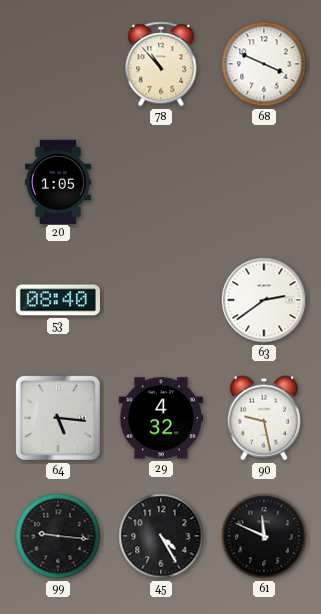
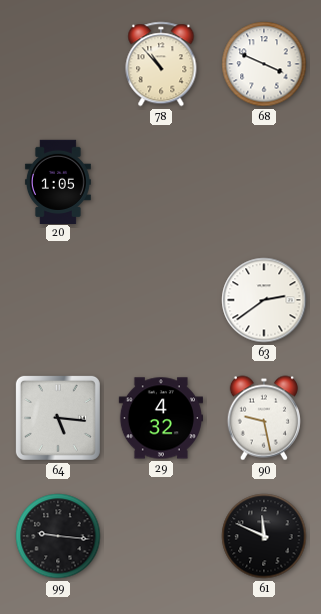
53: 08:40 -> none
45: 4:25 -> none
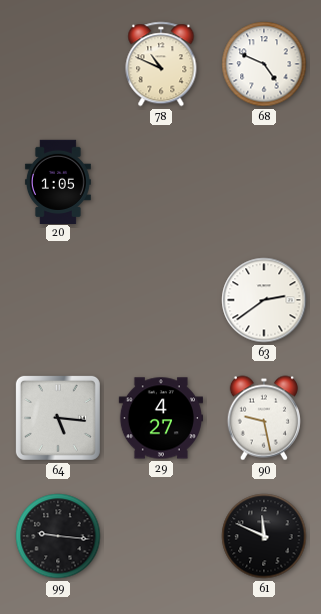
78: 10:53 -> 10:49
68: 3:49 -> 4:49
29: 4:32 -> 4:27
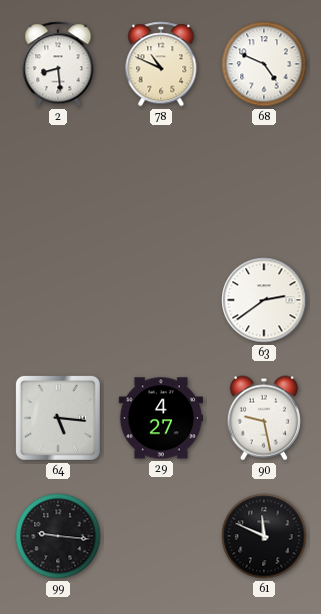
2: none -> 8:29
20: 1:05 -> none
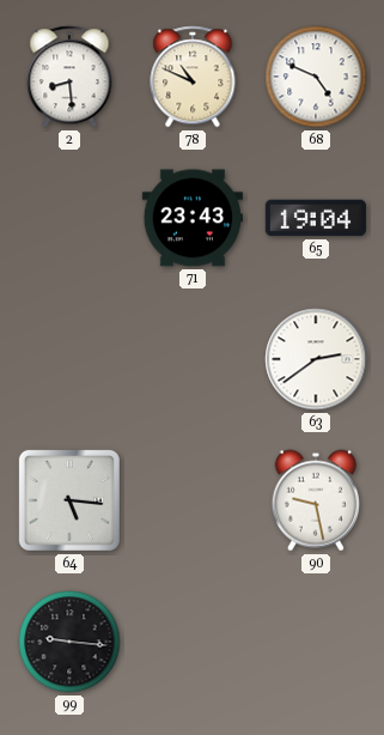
71: none -> 23:43
65: none -> 19:04
29: 4:27 -> none
61: 11:49 -> none
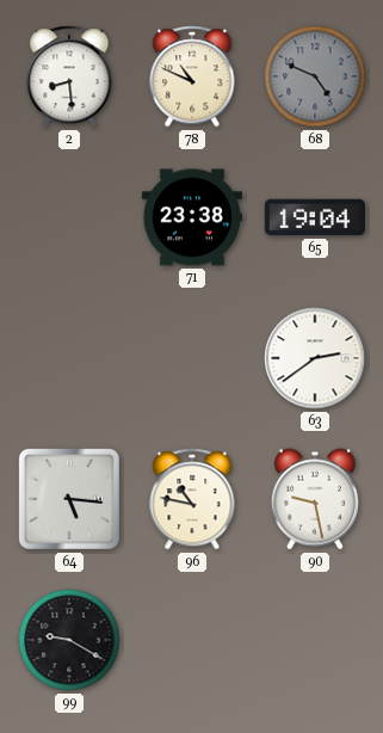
68 dial: white -> grey
71: 23:43 -> 23:38
96: none -> 10:47
99: 9:16 -> 9:20
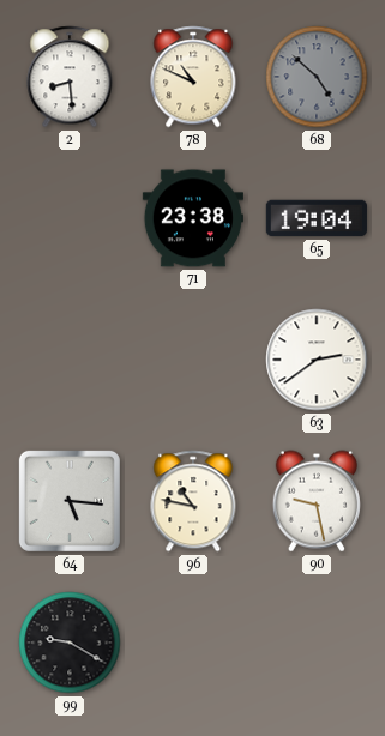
68: 4:49 -> 4:52
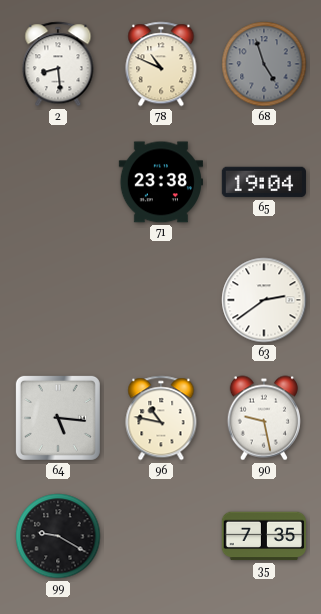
68: 4:52 -> 4:57
35: none -> 7:35
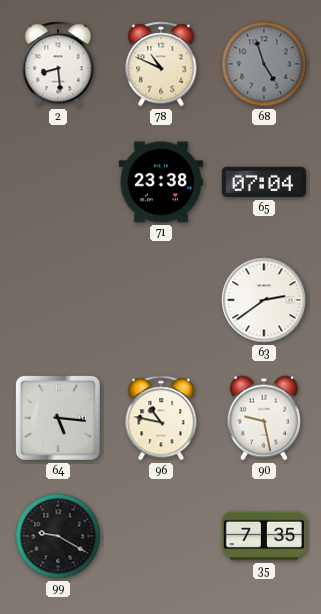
65: 19:04 -> 07:04
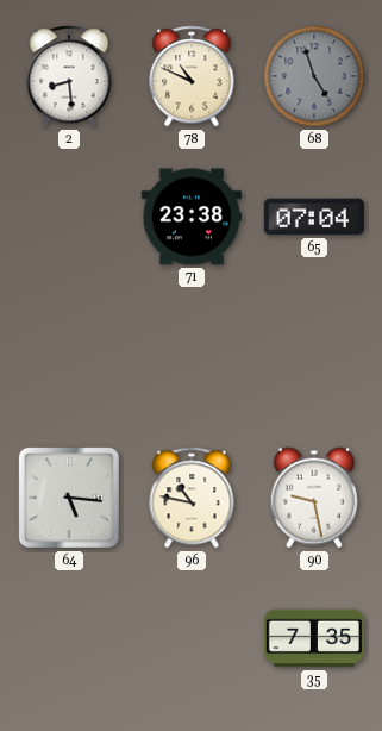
63: 2:39 -> none
99: 9:20 -> none
